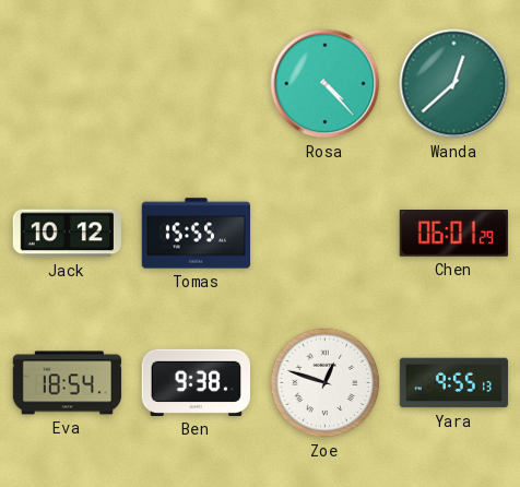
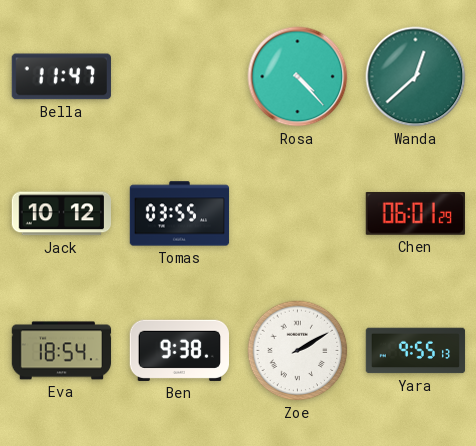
Bella: none -> 11:47
Tomas: 15:55 -> 03:55
Zoe: 12:48 -> 2:10
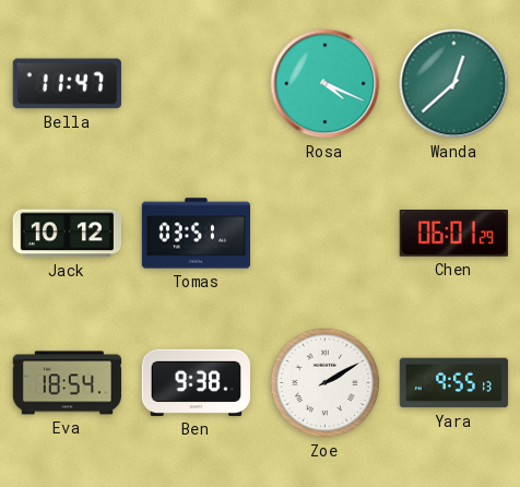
Rosa: 4:23 -> 4:19
Tomas: 03:55 -> 03:51
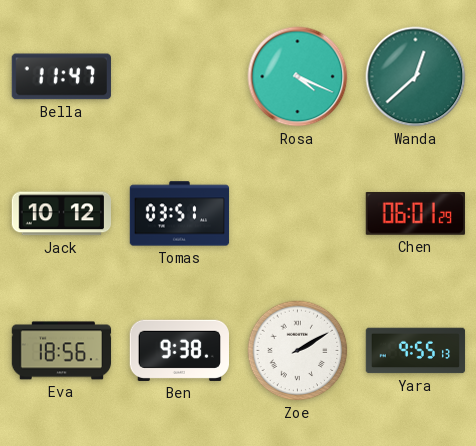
Eva: 18:54 -> 18:56
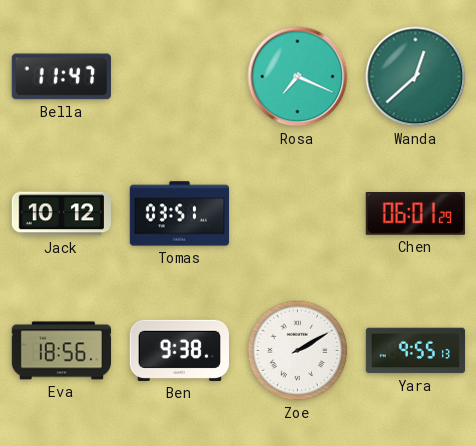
Rosa: 4:19 -> 7:19
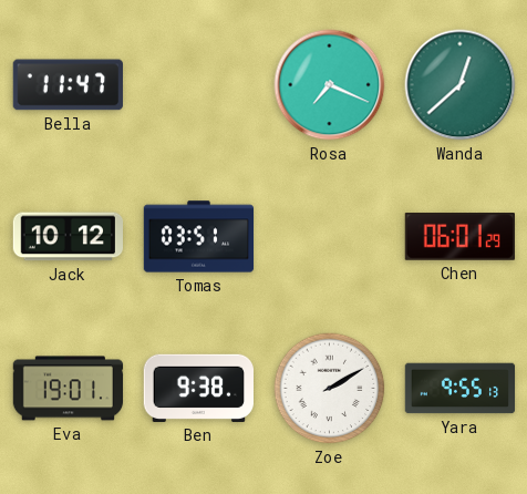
Eva: 18:56 -> 19:01
